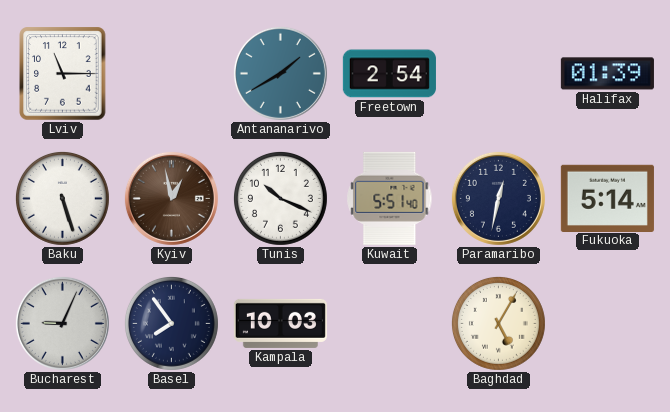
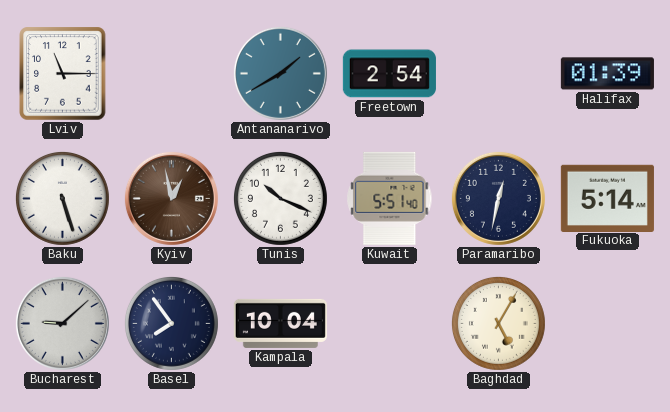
Bucharest: 9:04 -> 9:08
Kampala: 10:03 -> 10:04
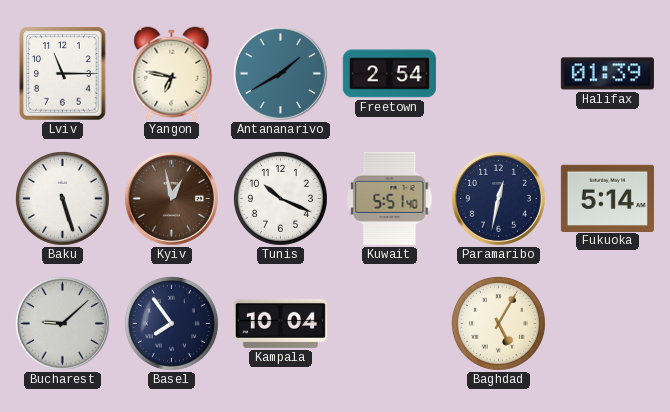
Yangon: none -> 6:47
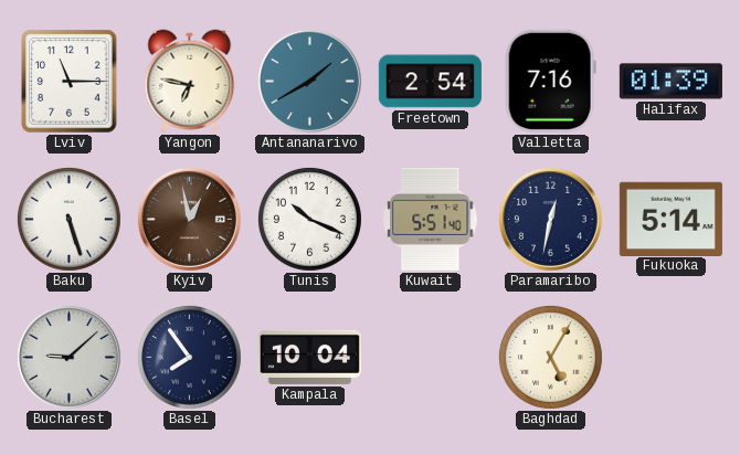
Valletta: none -> 7:16
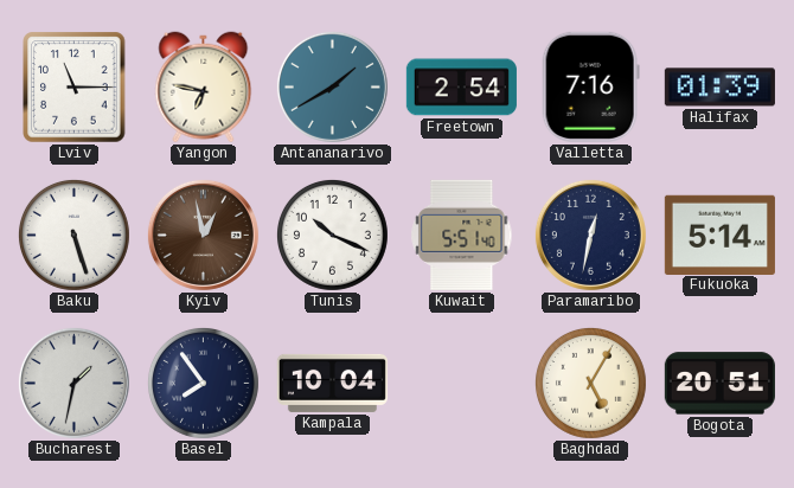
Bucharest: 9:08 -> 1:32
Bogota: none -> 20:51
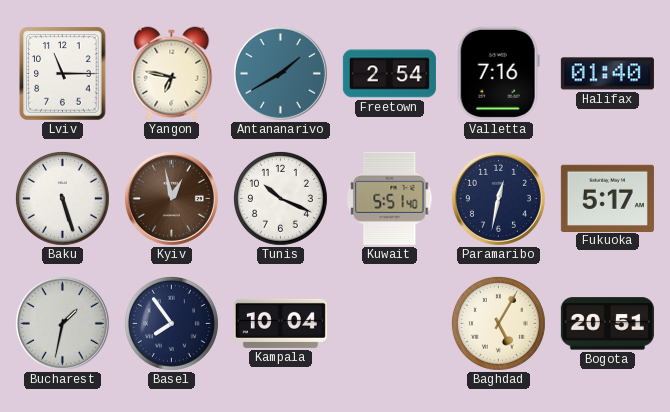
Halifax: 01:39 -> 01:40
Fukuoka: 5:14 -> 5:17
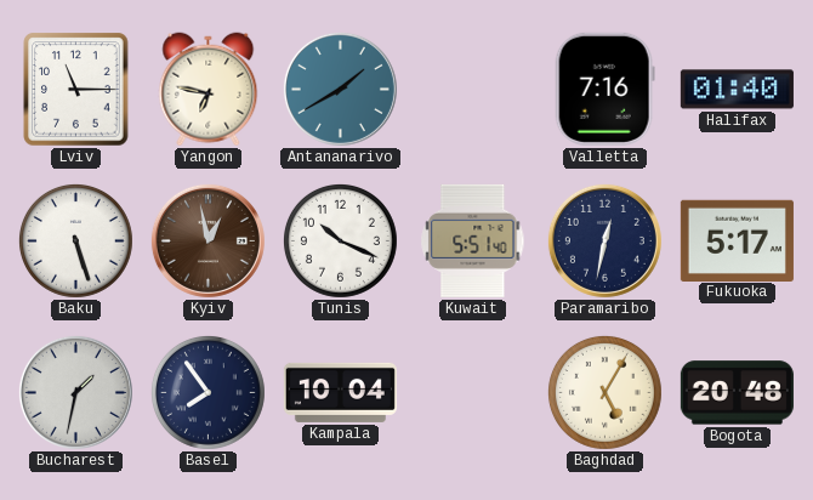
Freetown: 2:54 -> none
Bogota: 20:51 -> 20:48
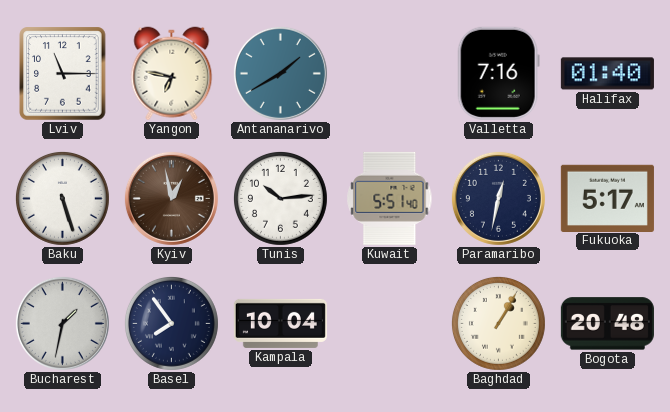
Tunis: 10:19 -> 10:14
Baghdad: 5:05 -> 1:05
